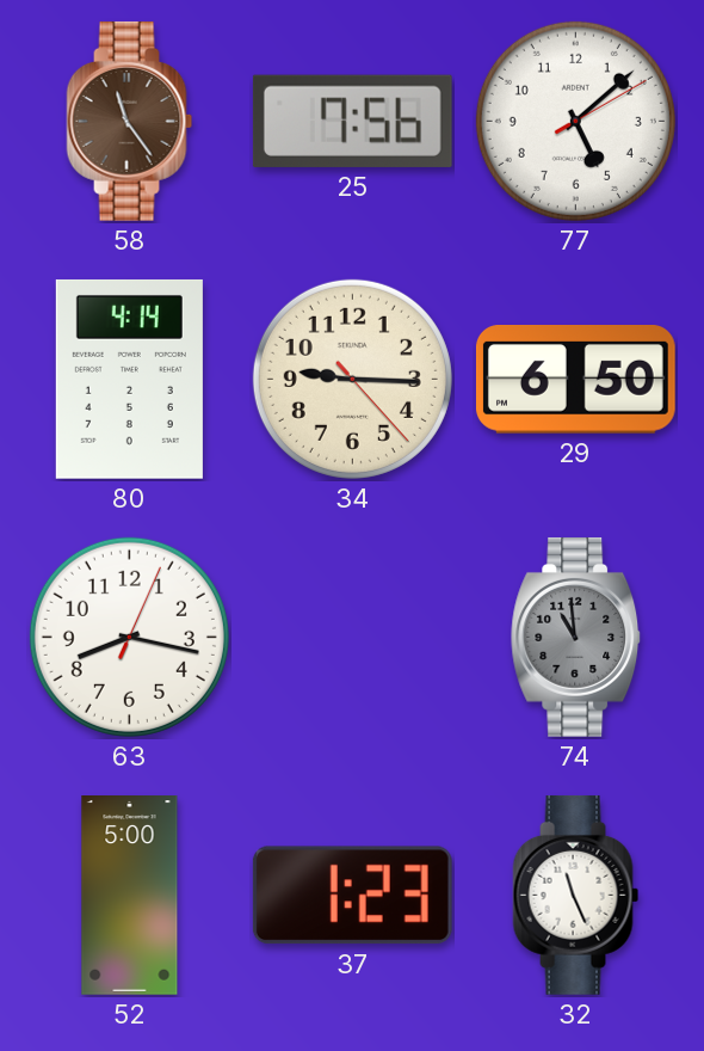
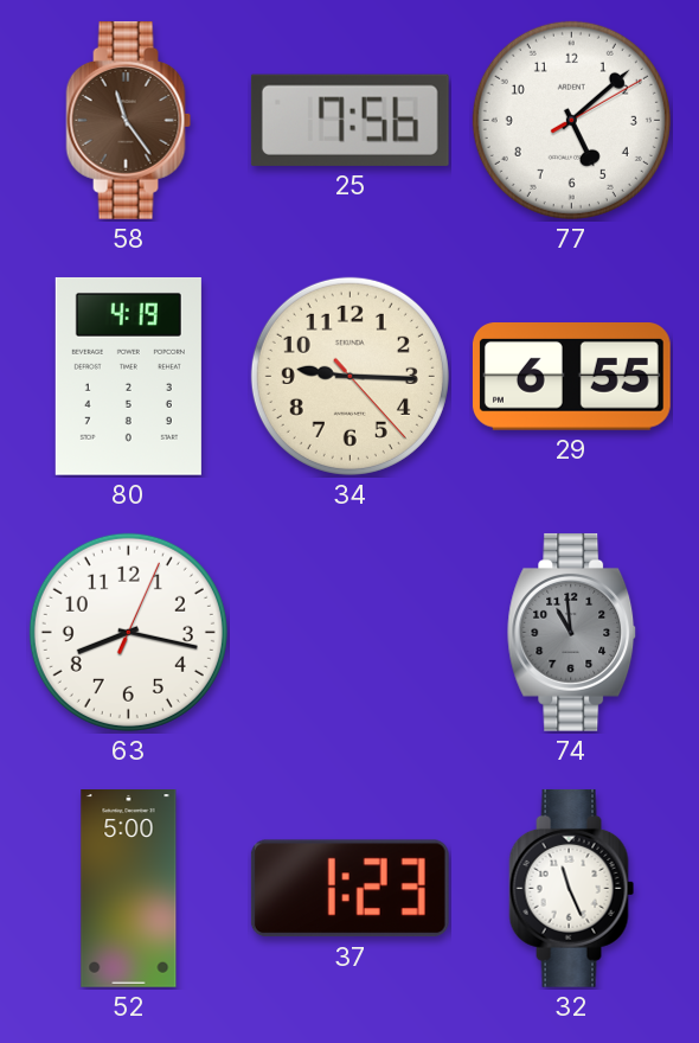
80: 4:14 -> 4:19
29: 6:50 -> 6:55
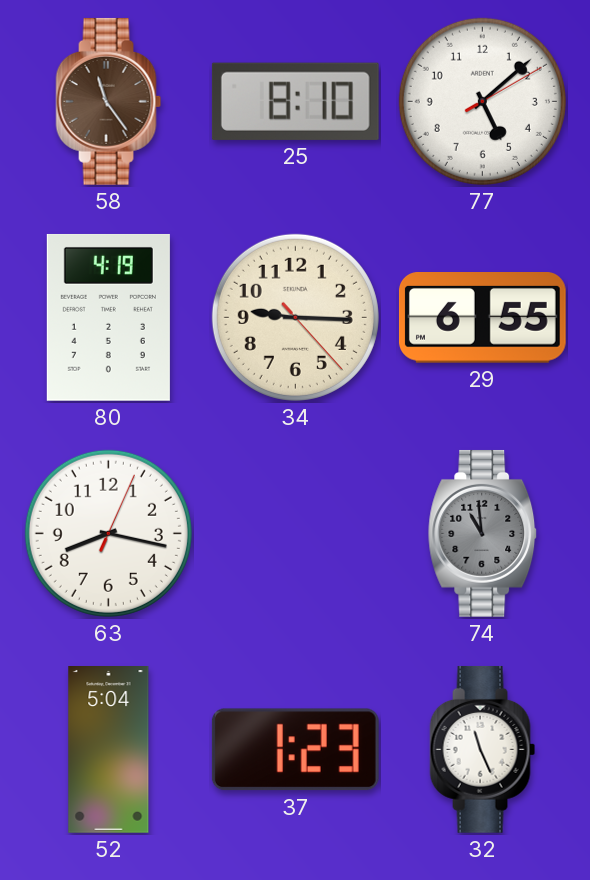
25: 7:56 -> 8:10
52: 5:00 -> 5:04
